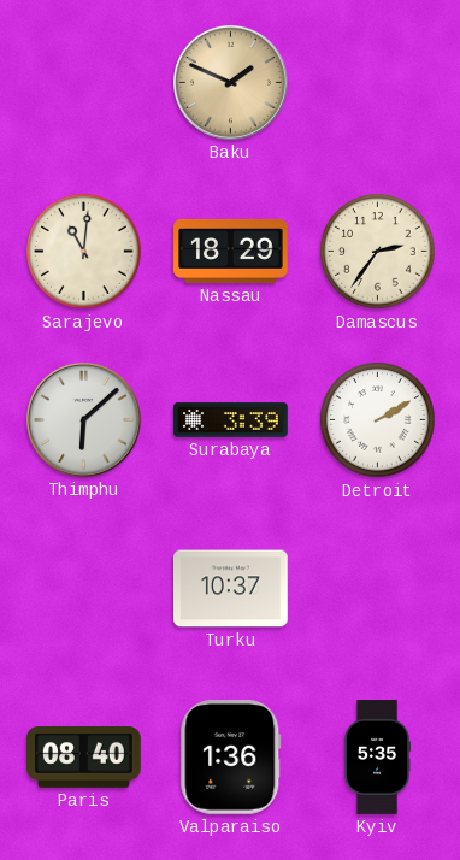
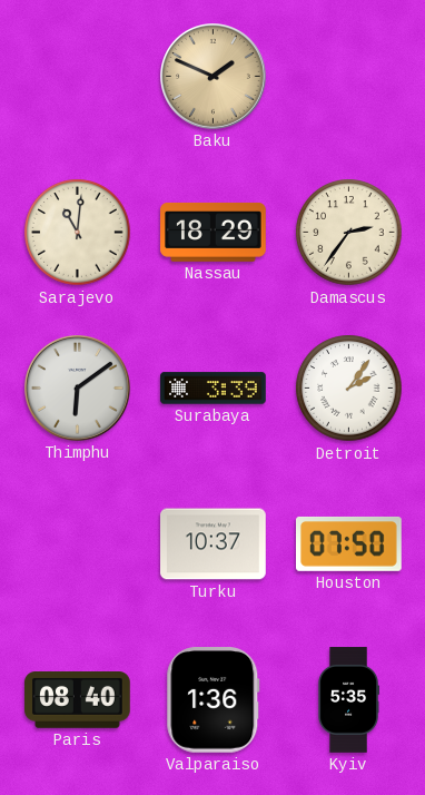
Thimphu: 6:08 -> 6:09
Detroit: 2:10 -> 2:06
Houston: none -> 07:50
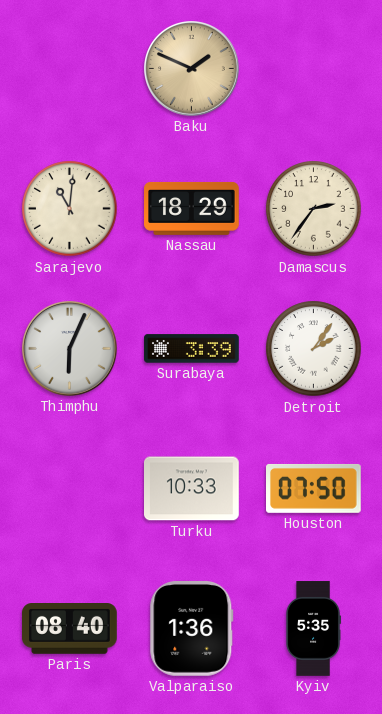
Thimphu: 6:09 -> 6:04
Turku: 10:37 -> 10:33
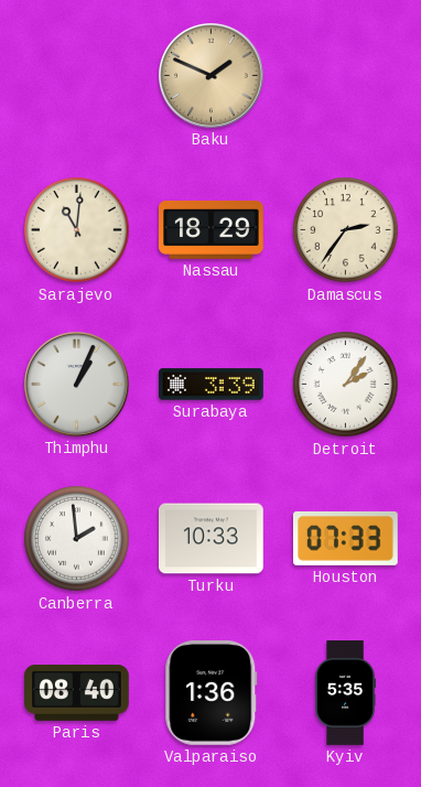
Thimphu: 6:04 -> 1:04
Canberra: none -> 1:59
Houston: 07:50 -> 07:33
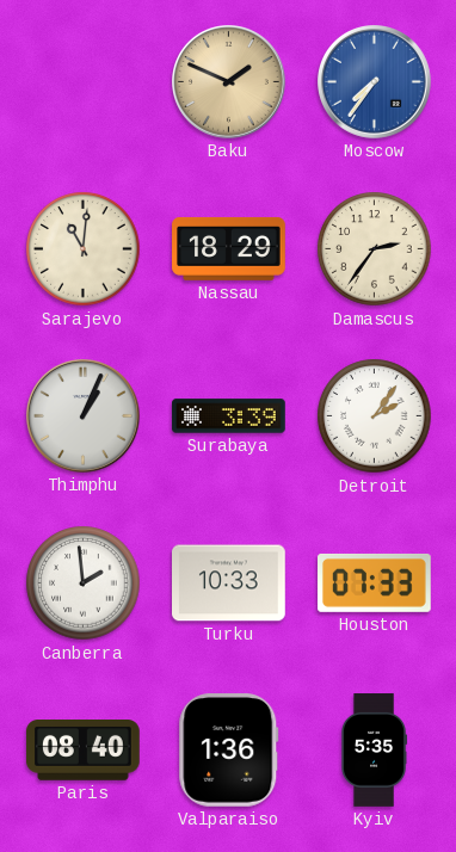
Moscow: none -> 7:36
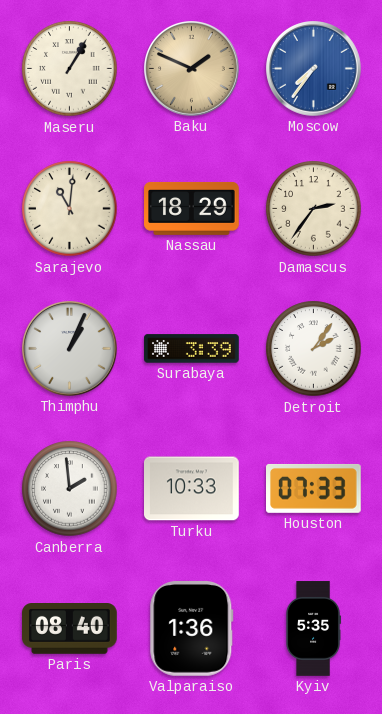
Maseru: none -> 1:05
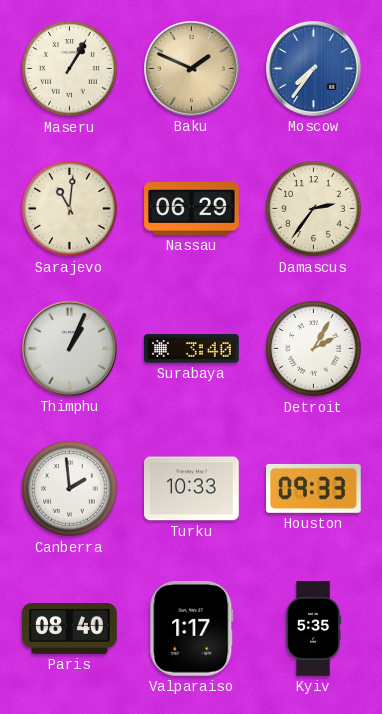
Nassau: 18:29 -> 06:29
Surabaya: 3:39 -> 3:40
Detroit: 2:06 -> 2:05
Houston: 07:33 -> 09:33
Valparaiso: 1:36 -> 1:17
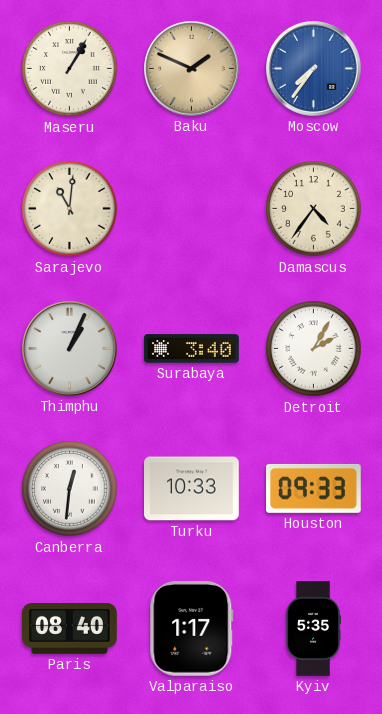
Nassau: 06:29 -> none
Damascus: 2:36 -> 4:36
Canberra: 1:59 -> 12:31
